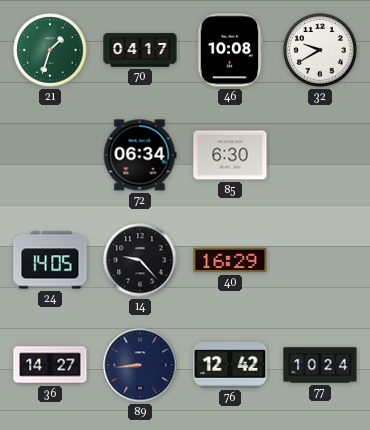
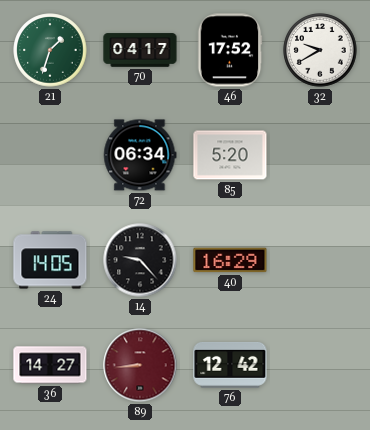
46: 10:08 -> 17:52
85: 6:30 -> 5:20
89 dial: navy -> burgundy
77: 10:24 -> none
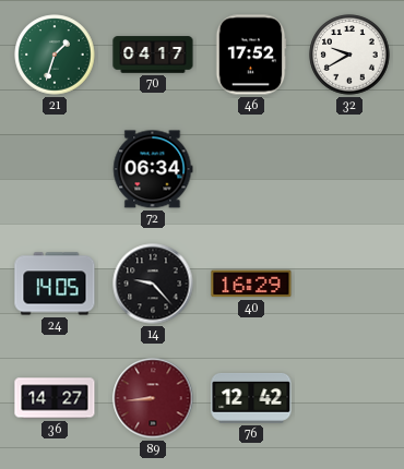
85: 5:20 -> none
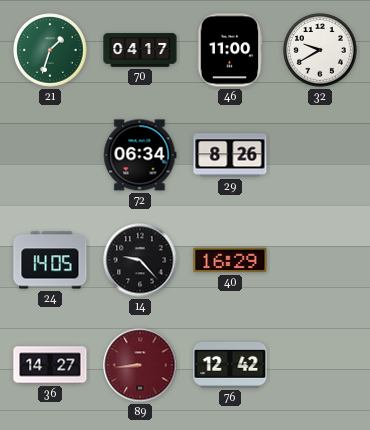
46: 17:52 -> 11:00
29: none -> 8:26
